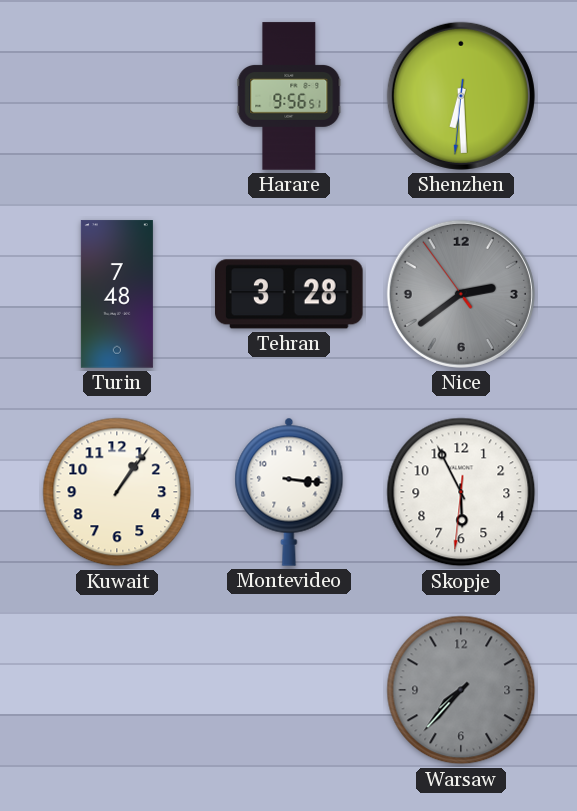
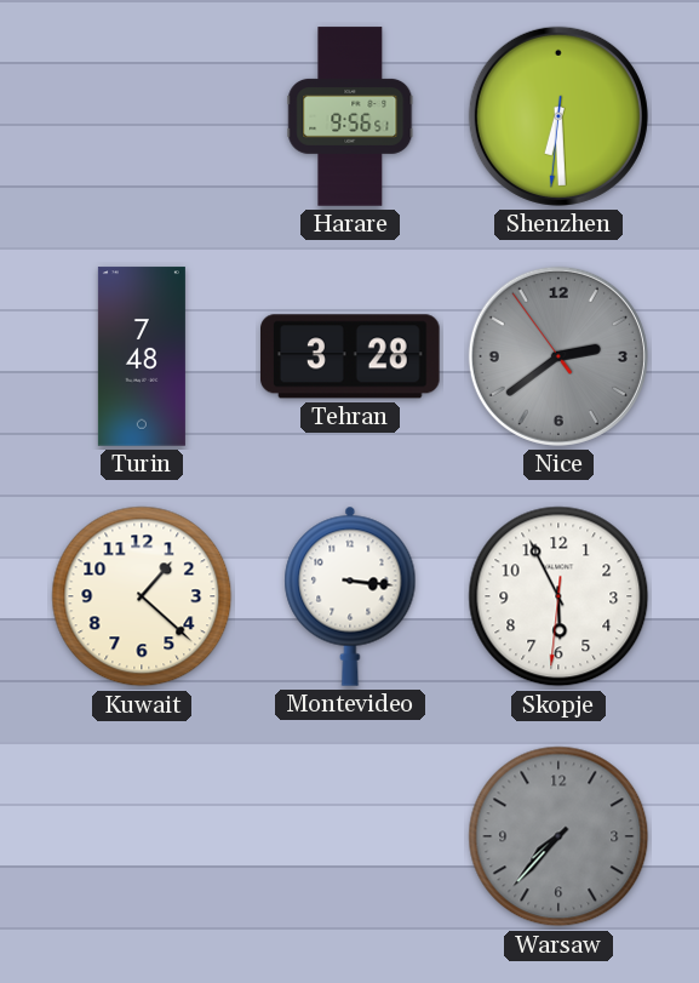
Kuwait: 1:06 -> 1:22
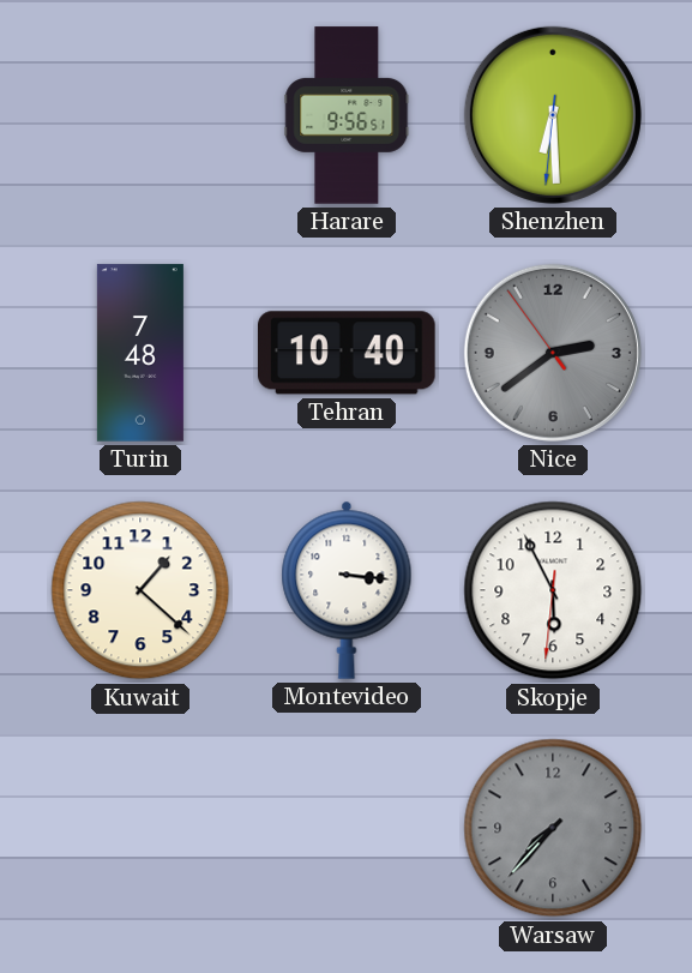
Tehran: 3:28 -> 10:40
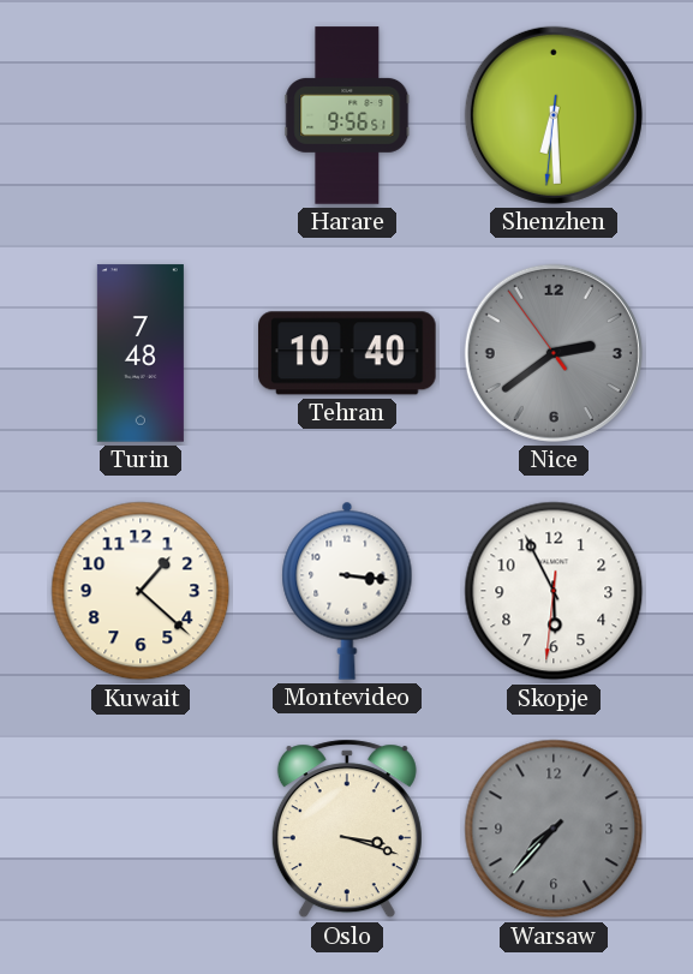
Oslo: none -> 3:18
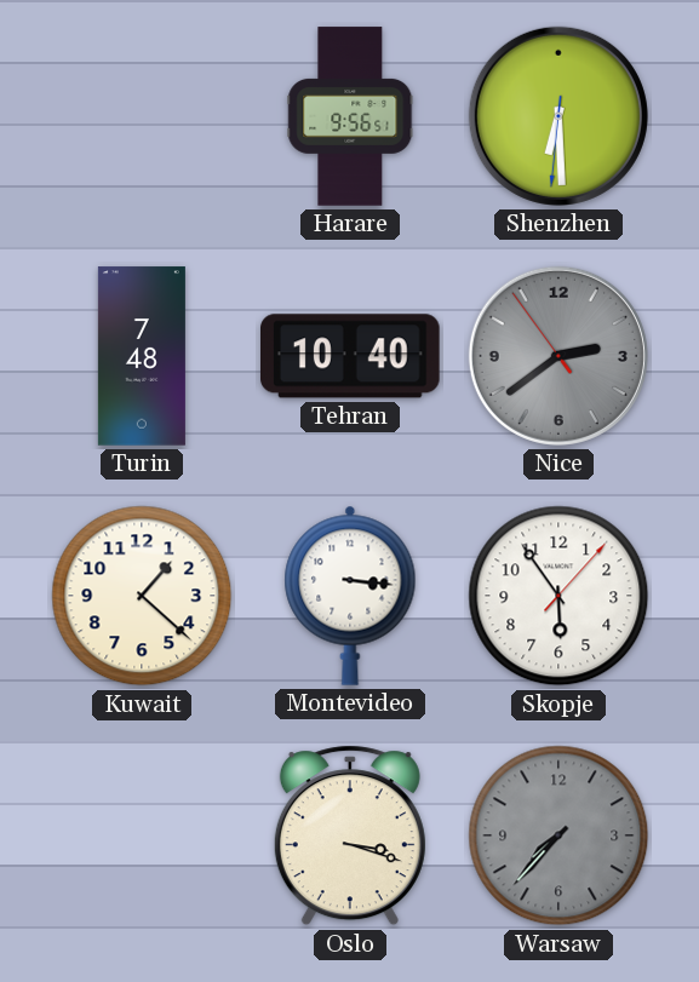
Skopje: 5:55 -> 5:54
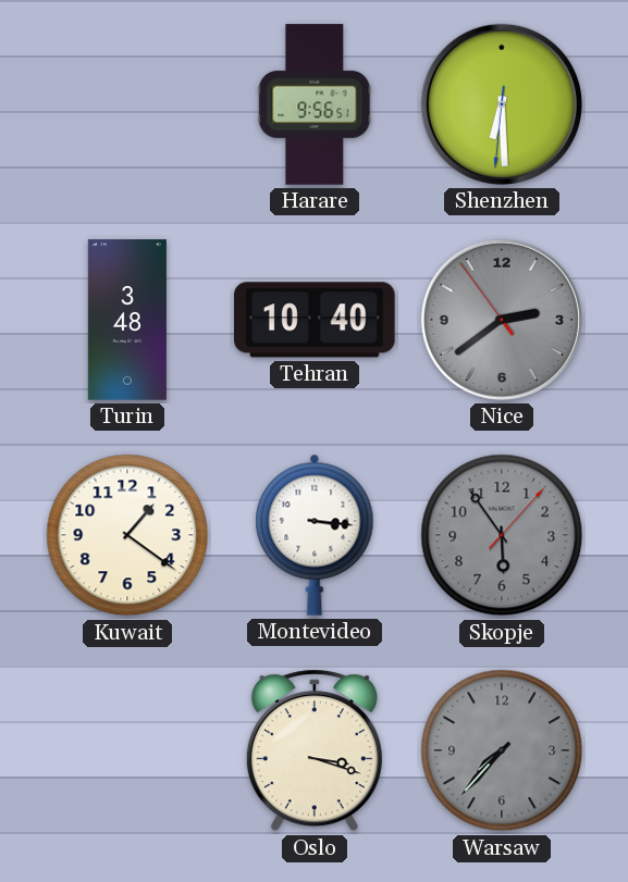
Turin: 7:48 -> 3:48
Kuwait: 1:22 -> 1:21
Skopje dial: white -> grey
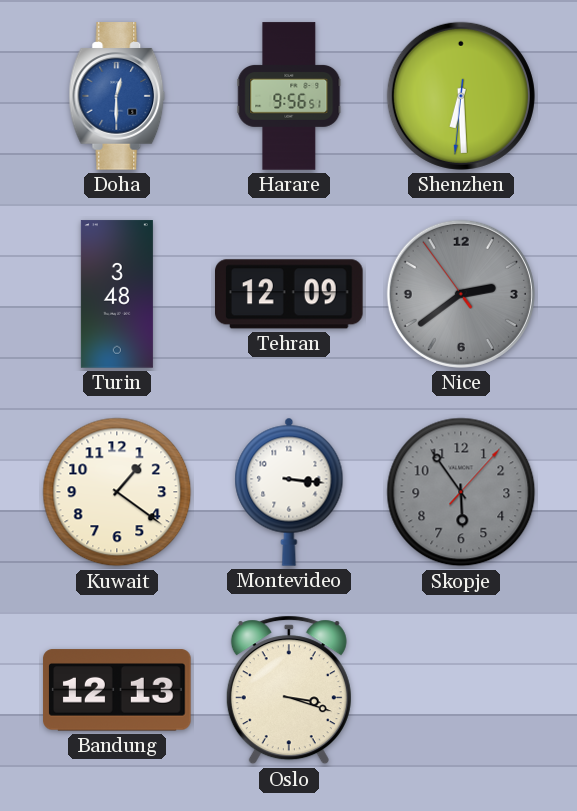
Doha: none -> 12:30
Tehran: 10:40 -> 12:09
Bandung: none -> 12:13
Warsaw: 7:37 -> none
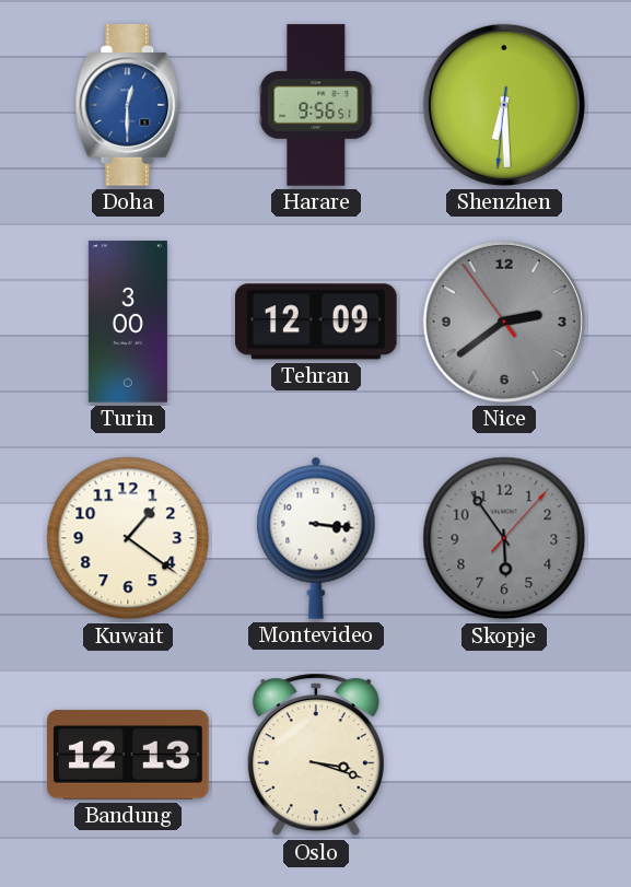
Turin: 3:48 -> 3:00
